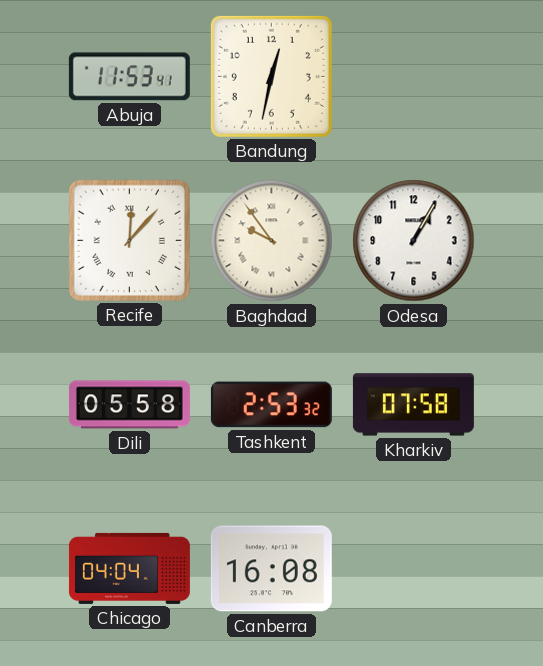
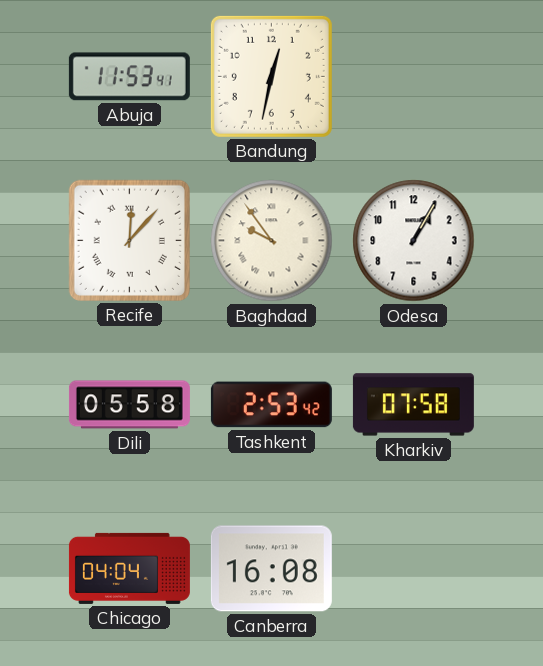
Tashkent: 2:53:32 -> 2:53:42
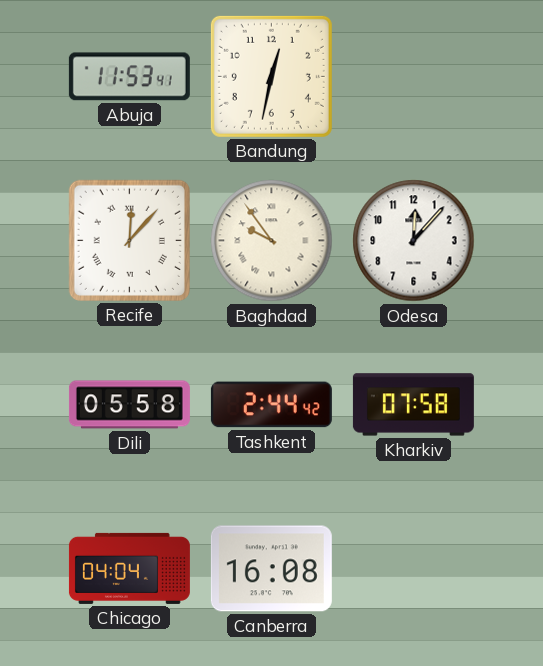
Odesa: 1:05 -> 12:07
Tashkent: 2:53 -> 2:44
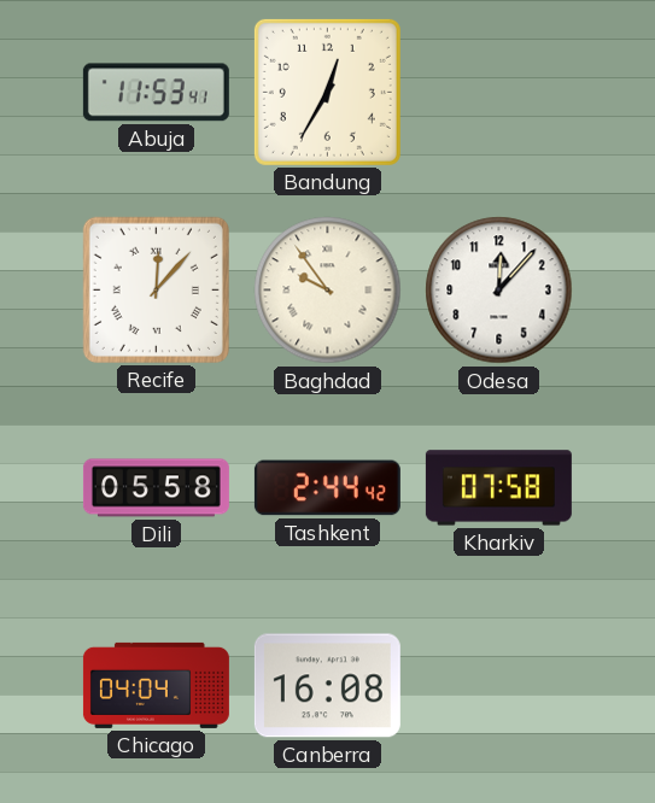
Bandung: 12:32 -> 12:35
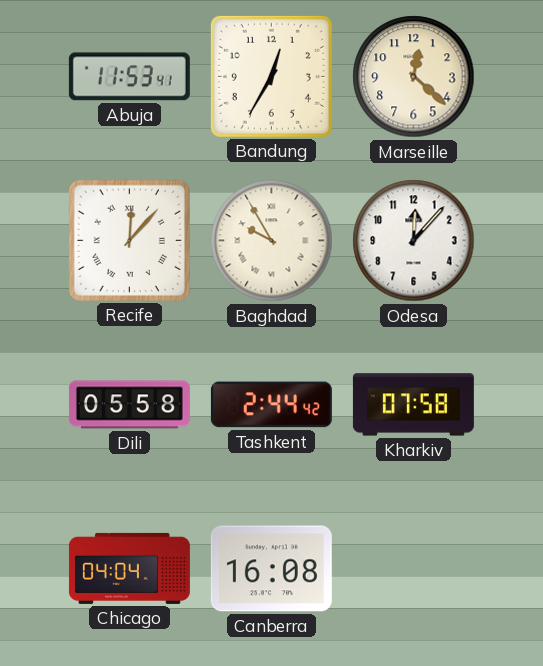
Marseille: none -> 12:22
Baghdad: 9:54 -> 9:55
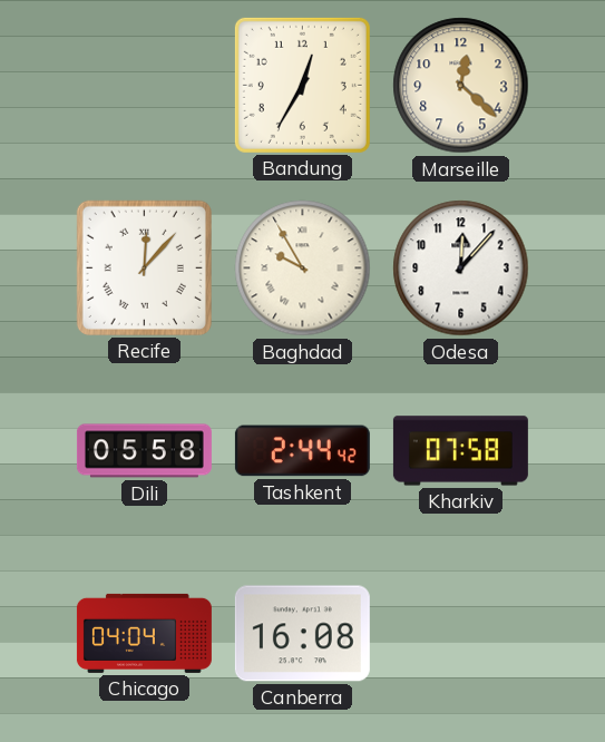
Abuja: 11:53 -> none
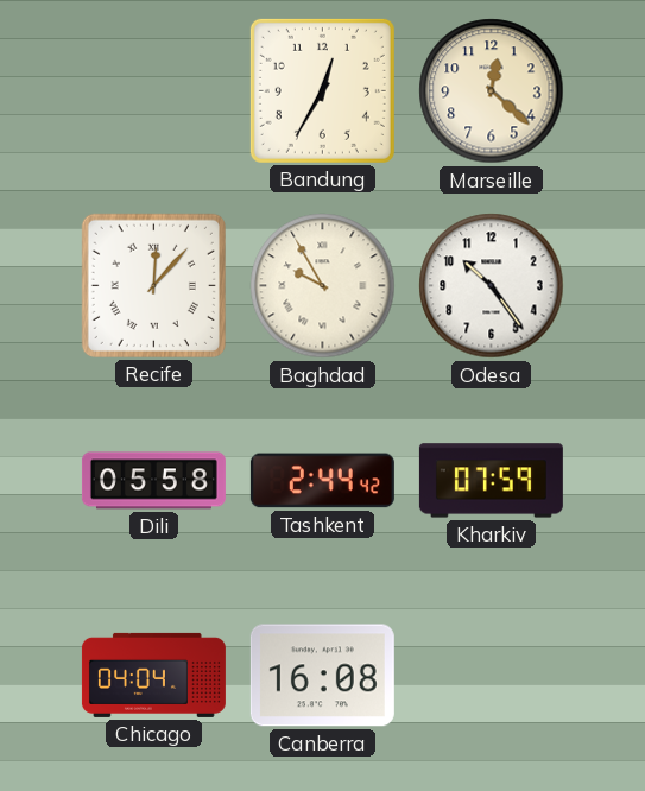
Odesa: 12:07 -> 10:24
Kharkiv: 07:58 -> 07:59
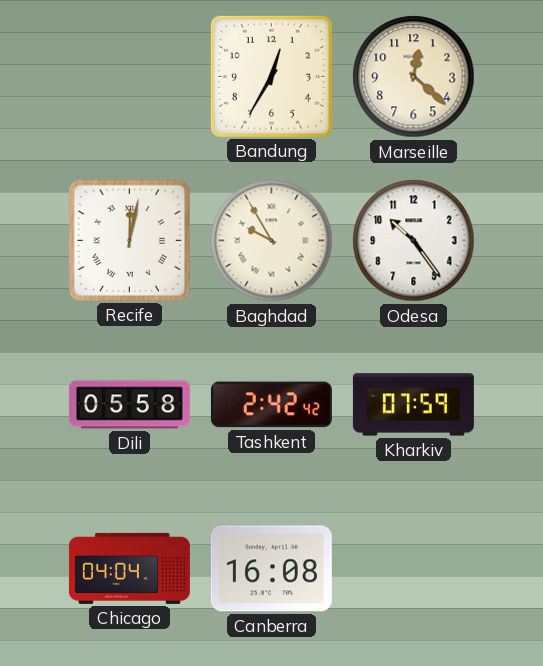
Recife: 12:07 -> 12:02
Tashkent: 2:44 -> 2:42
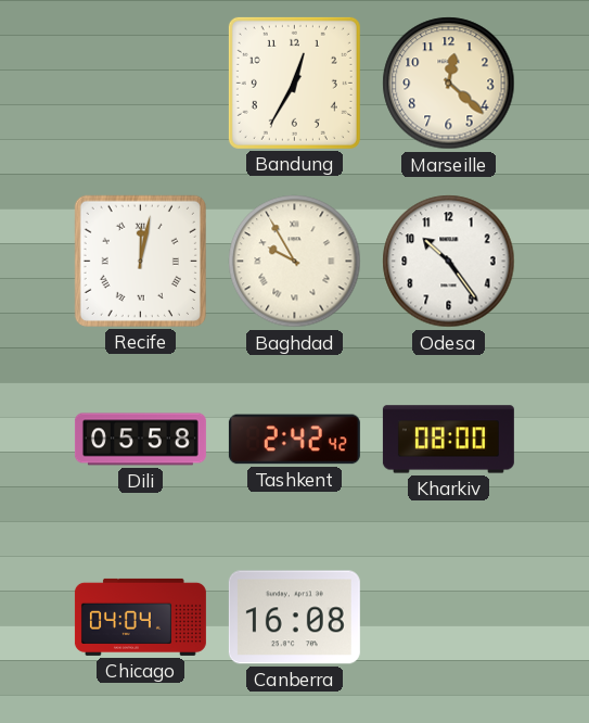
Kharkiv: 07:59 -> 08:00
